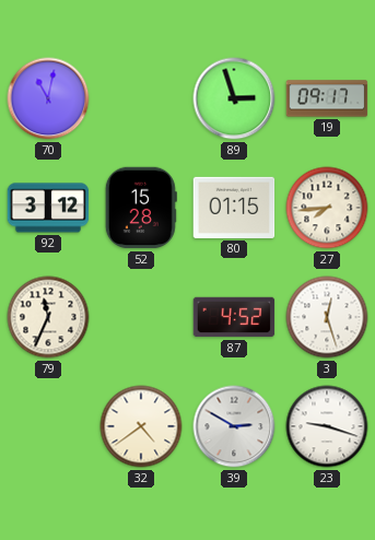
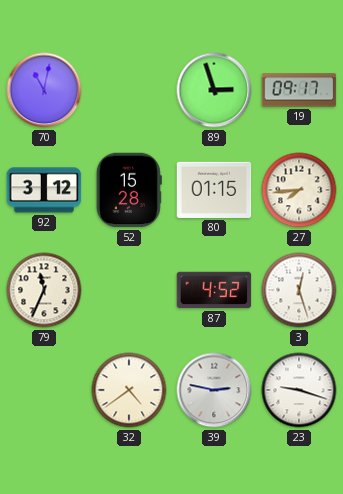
39: 2:50 -> 2:47
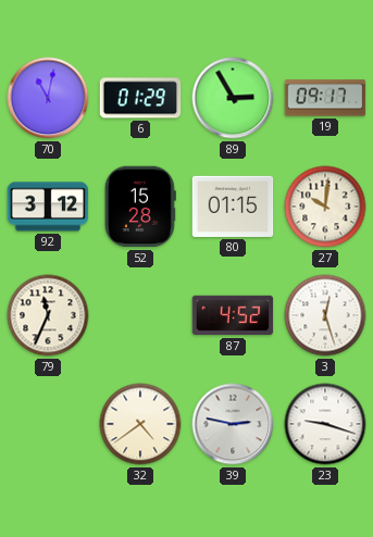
6: none -> 01:29
89: 2:57 -> 2:55
27: 7:44 -> 10:01
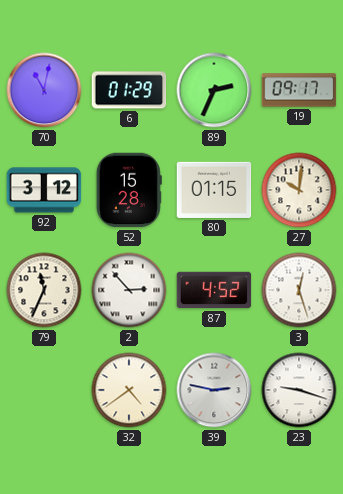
89: 2:55 -> 2:34
2: none -> 2:53
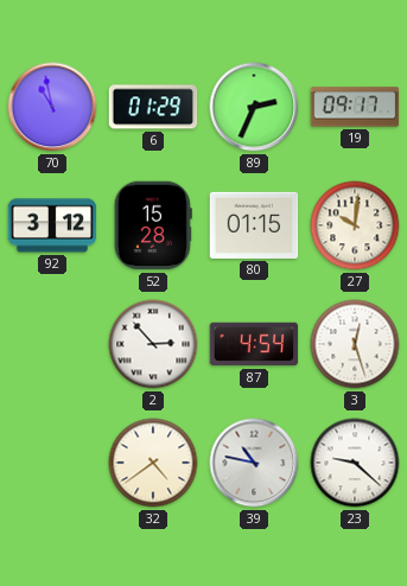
70: 11:02 -> 10:58
79: 11:34 -> none
87: 4:52 -> 4:54
39: 2:47 -> 10:47
23: 9:18 -> 9:22
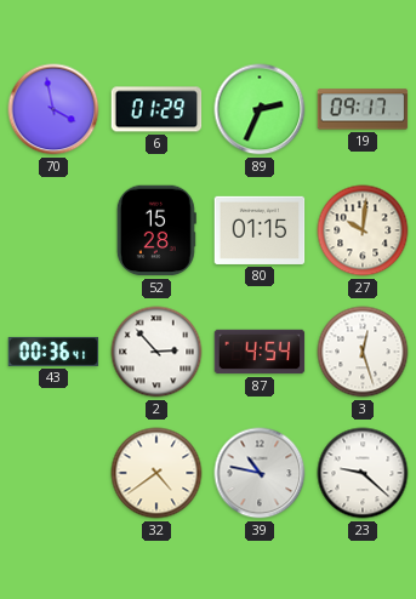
70: 10:58 -> 3:58
92: 3:12 -> none
43: none -> 00:36
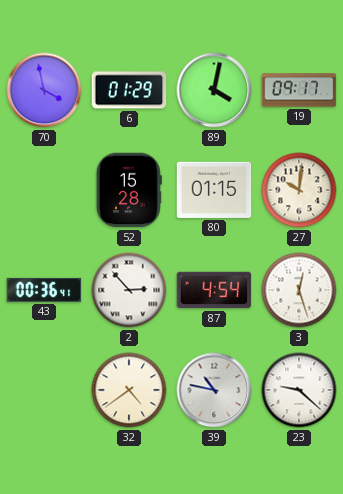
89: 2:34 -> 4:02
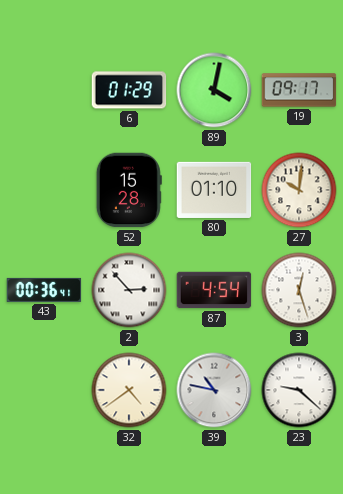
70: 3:58 -> none
80: 01:15 -> 01:10
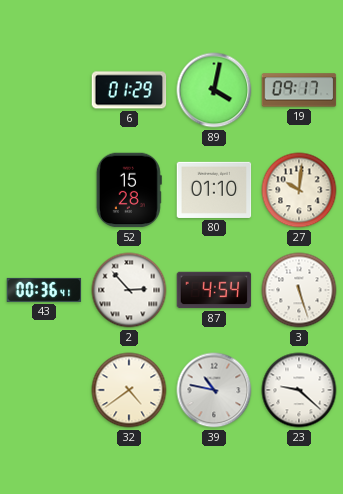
3: 12:27 -> 5:27
